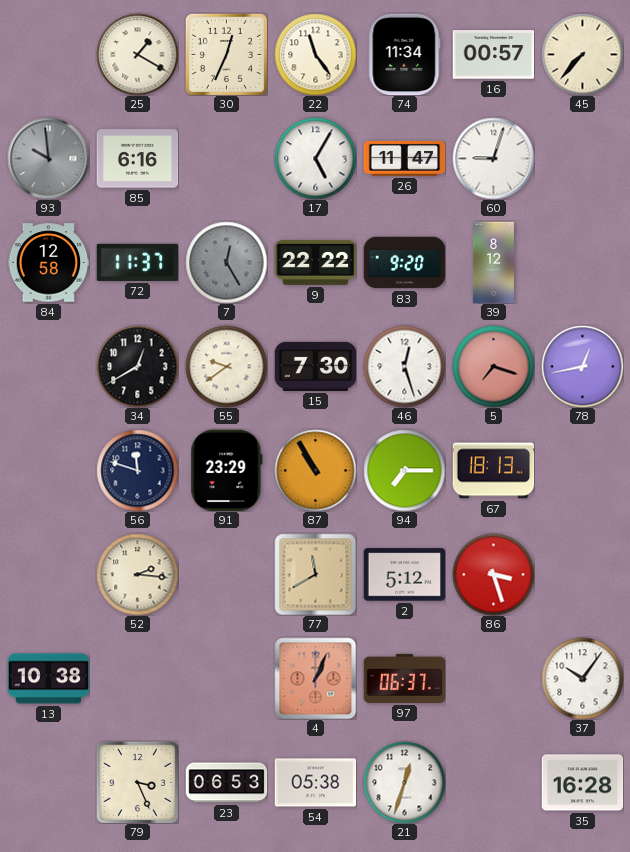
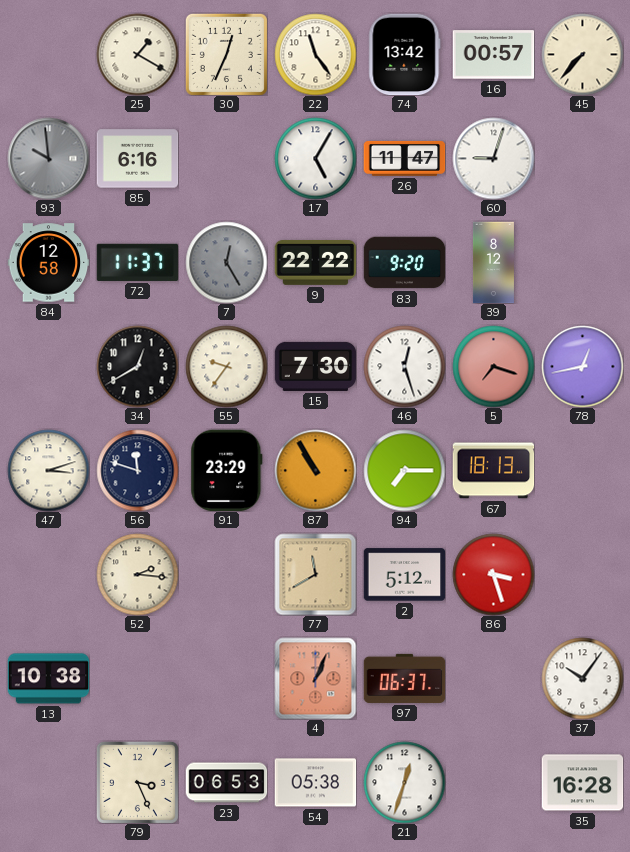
74: 11:34 -> 13:42
55: 9:39 -> 9:36
47: none -> 3:12
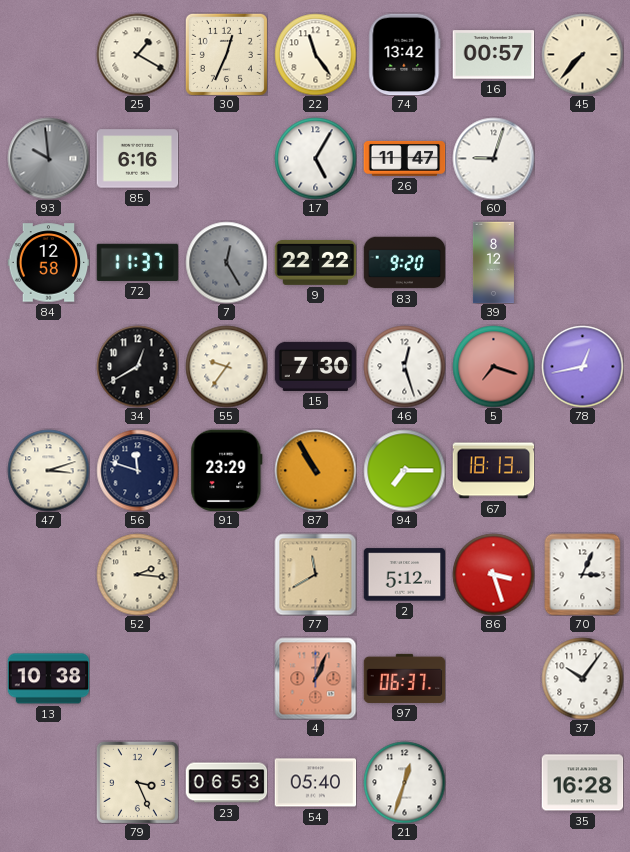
70: none -> 3:04
54: 05:38 -> 05:40
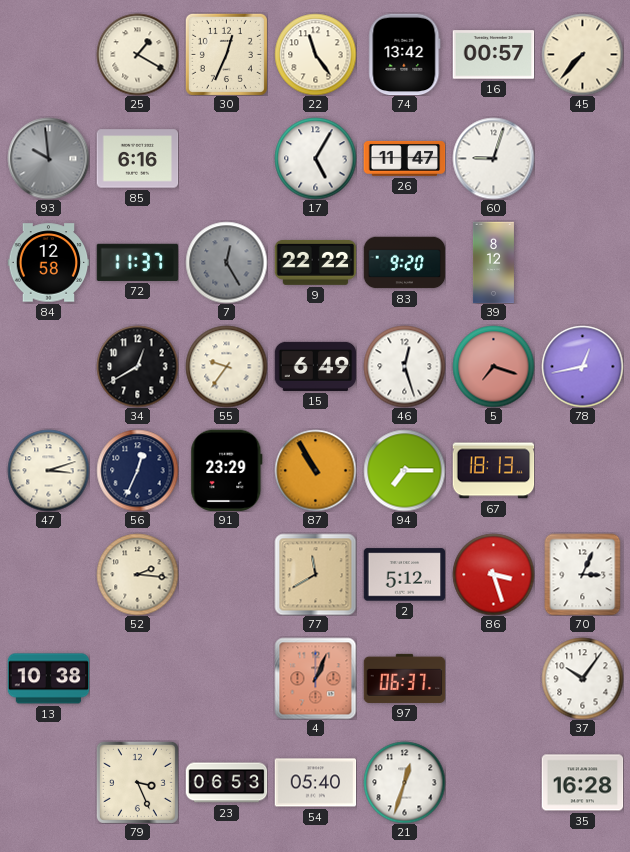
15: 7:30 -> 6:49
56: 11:48 -> 12:34
